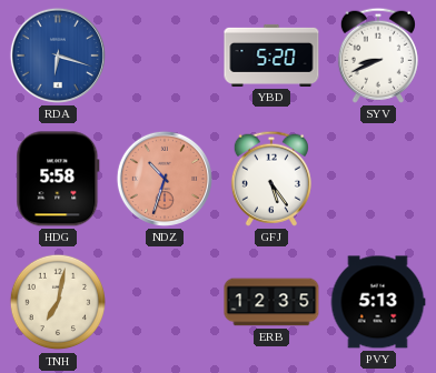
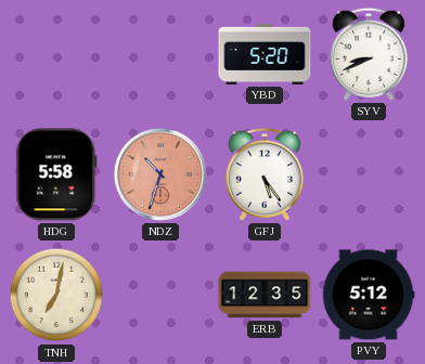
RDA: 6:18 -> none
PVY: 5:13 -> 5:12
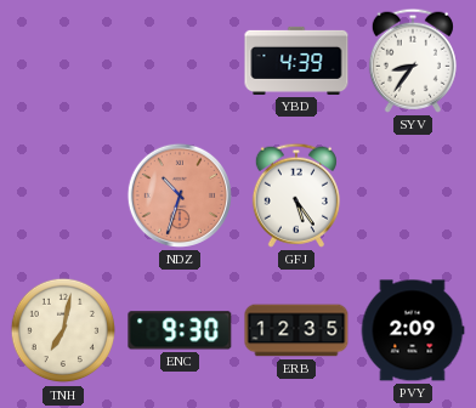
YBD: 5:20 -> 4:39
SYV: 8:41 -> 8:36
HDG: 5:58 -> none
ENC: none -> 9:30
PVY: 5:12 -> 2:09
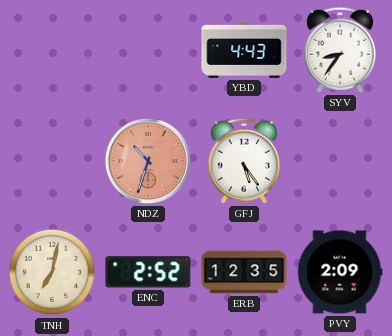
YBD: 4:39 -> 4:43
ENC: 9:30 -> 2:52
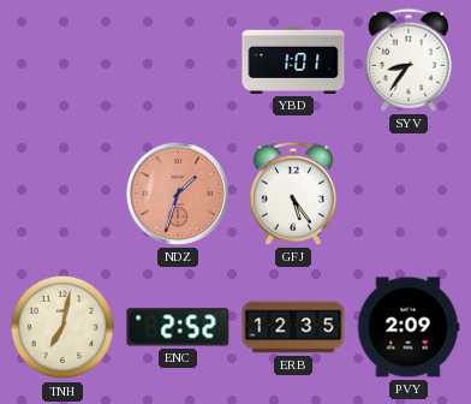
YBD: 4:43 -> 1:01
NDZ: 10:33 -> 1:33
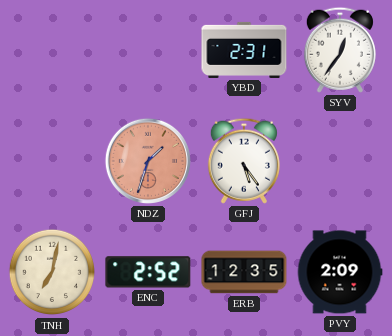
YBD: 1:01 -> 2:31
SYV: 8:36 -> 12:36
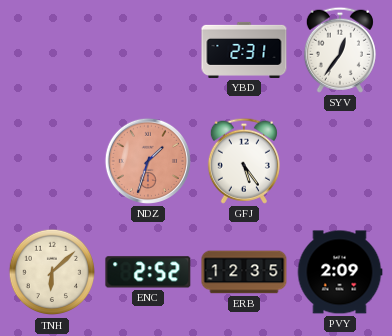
TNH: 7:02 -> 6:08
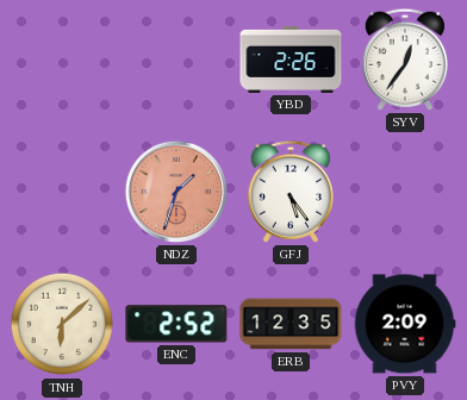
YBD: 2:31 -> 2:26
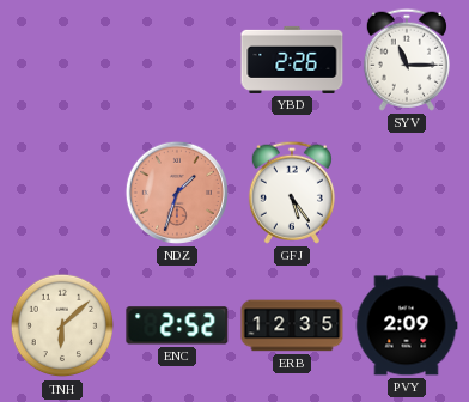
SYV: 12:36 -> 11:15
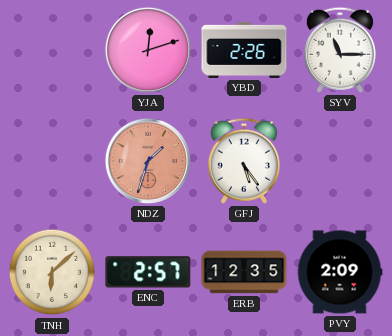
YJA: none -> 12:12
ENC: 2:52 -> 2:57
